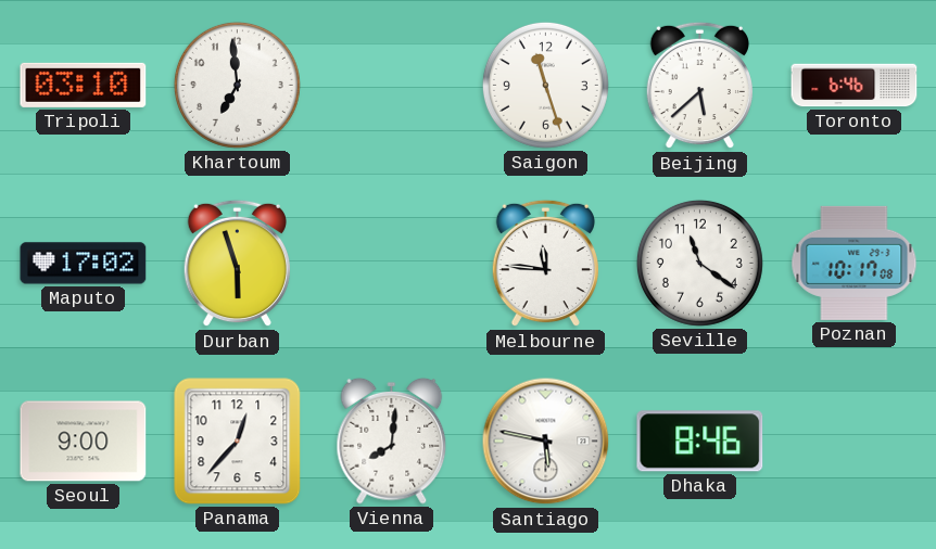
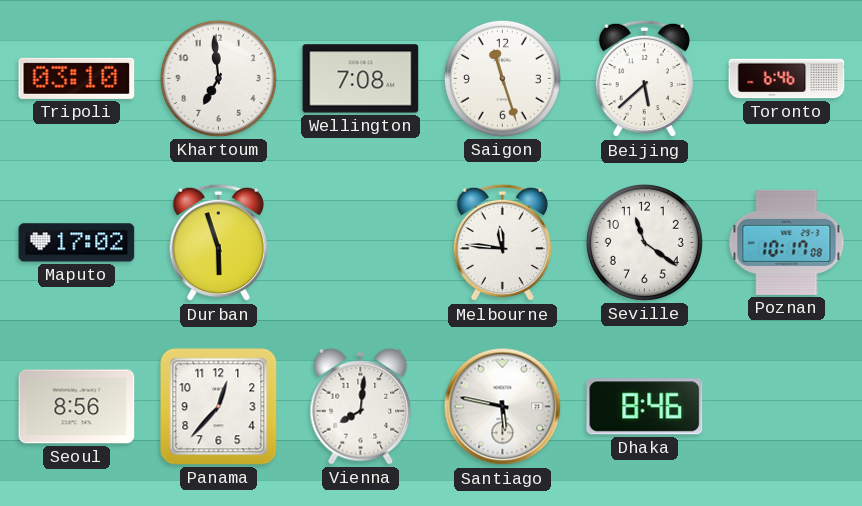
Wellington: none -> 7:08
Seoul: 9:00 -> 8:56
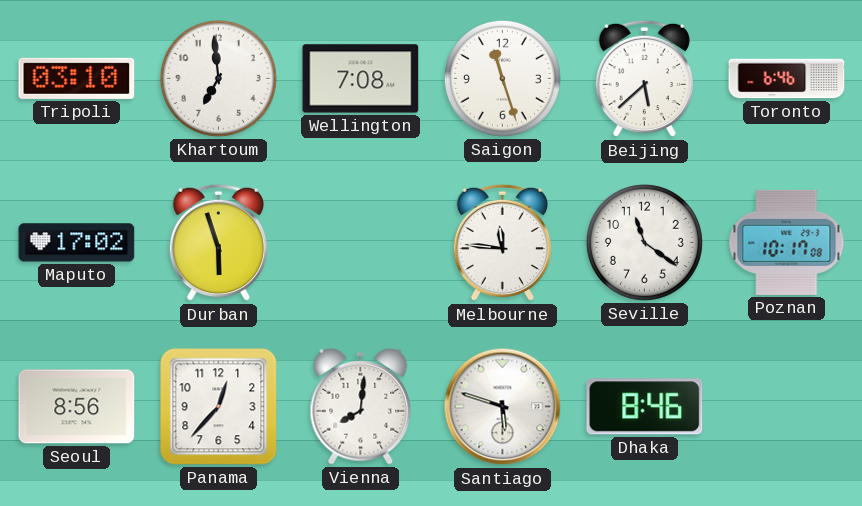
Santiago: 5:47 -> 5:48
